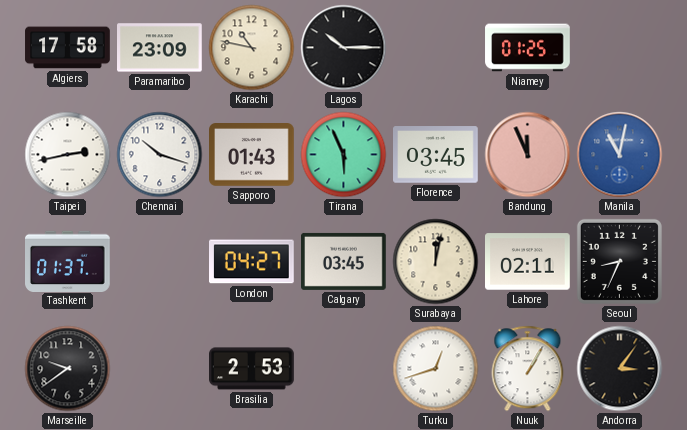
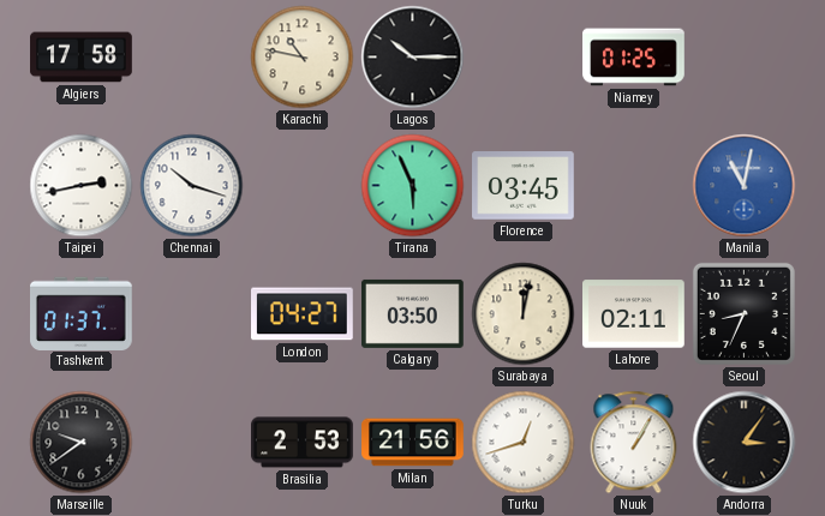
Paramaribo: 23:09 -> none
Sapporo: 01:43 -> none
Bandung: 11:56 -> none
Calgary: 03:45 -> 03:50
Milan: none -> 21:56
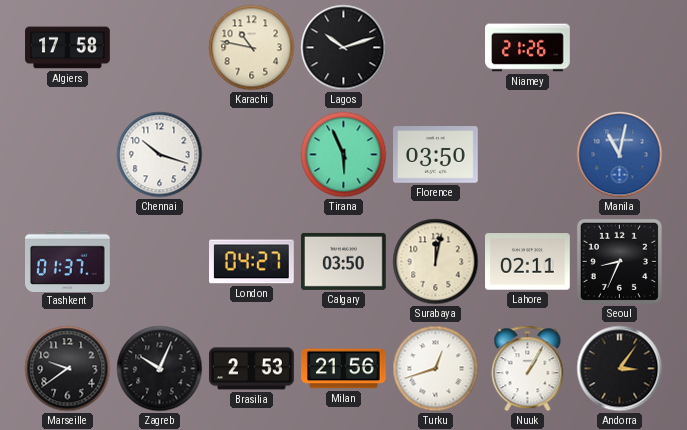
Lagos: 10:15 -> 10:12
Niamey: 01:25 -> 21:26
Taipei: 2:43 -> none
Florence: 03:45 -> 03:50
Zagreb: none -> 10:04
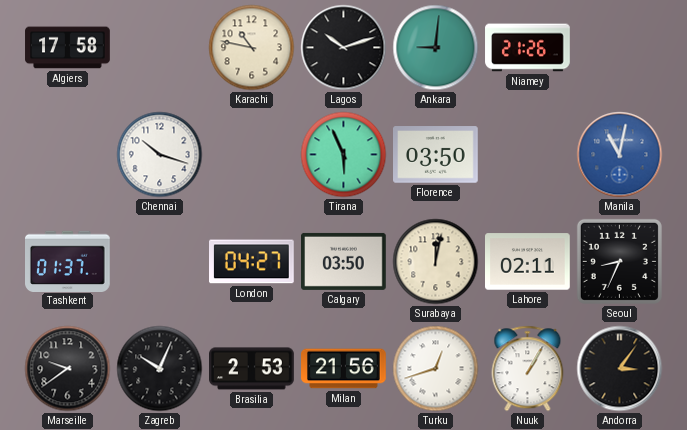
Ankara: none -> 9:01
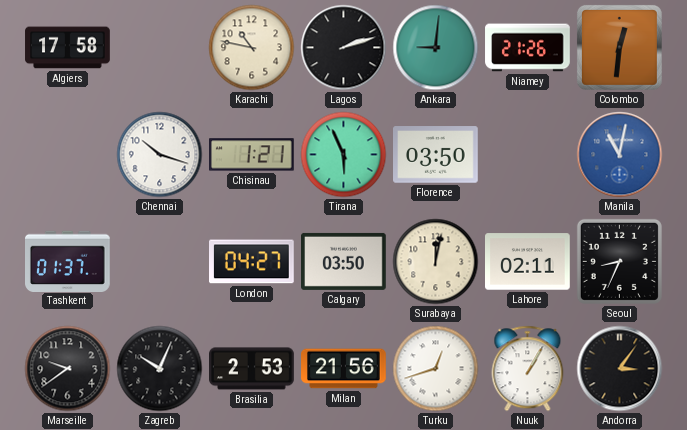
Lagos: 10:12 -> 2:12
Colombo: none -> 12:31
Chisinau: none -> 1:21
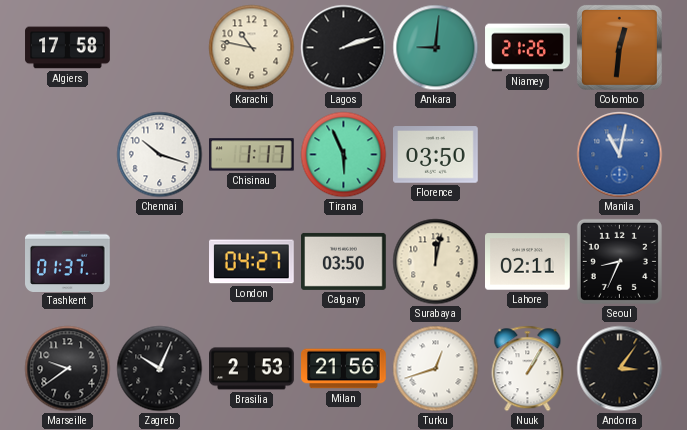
Chisinau: 1:21 -> 1:17
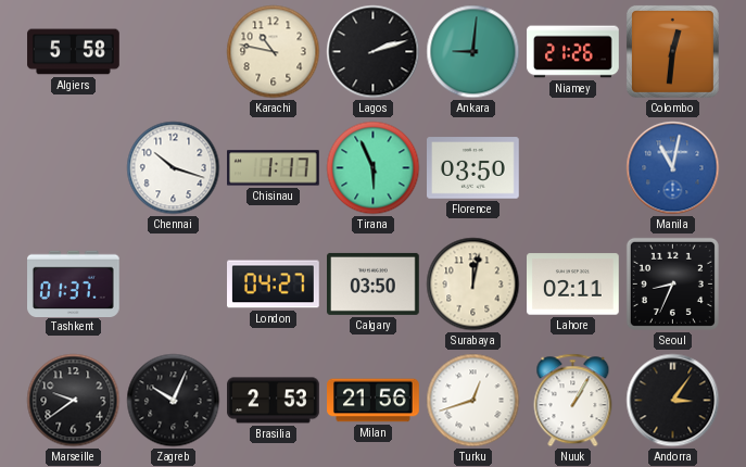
Algiers: 17:58 -> 5:58
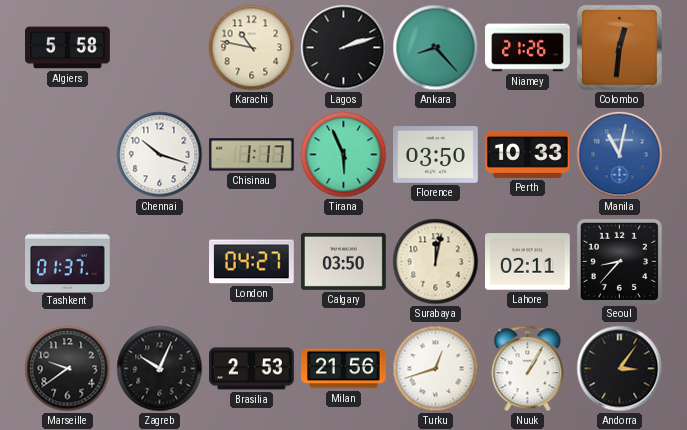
Ankara: 9:01 -> 8:23
Perth: none -> 10:33
Seoul: 8:34 -> 8:37
